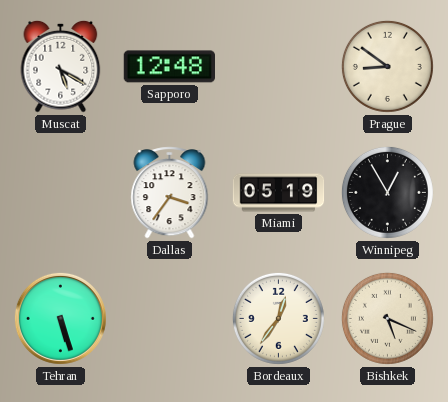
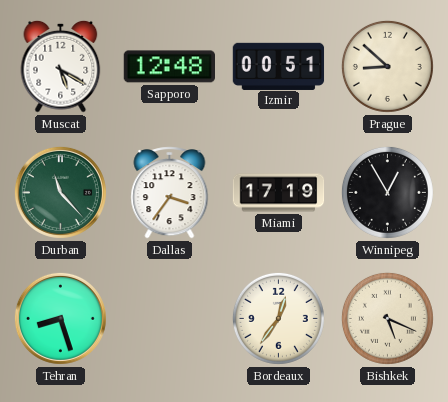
Izmir: none -> 00:51
Prague: 8:51 -> 8:52
Durban: none -> 11:23
Miami: 05:19 -> 17:19
Tehran: 5:27 -> 8:27
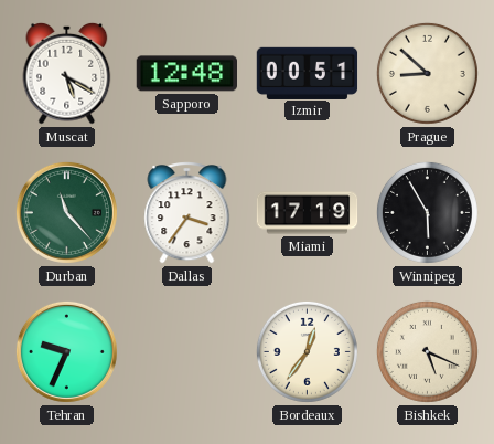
Winnipeg: 12:55 -> 5:55
Tehran: 8:27 -> 9:34
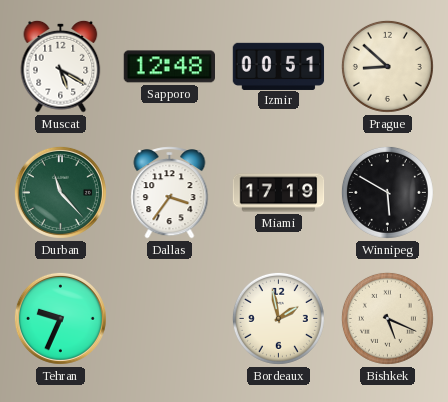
Winnipeg: 5:55 -> 5:50
Bordeaux: 12:36 -> 1:58
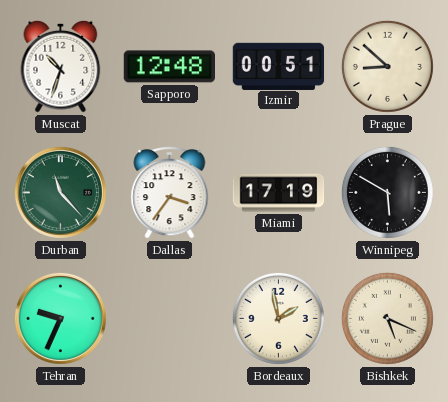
Muscat: 5:20 -> 10:33
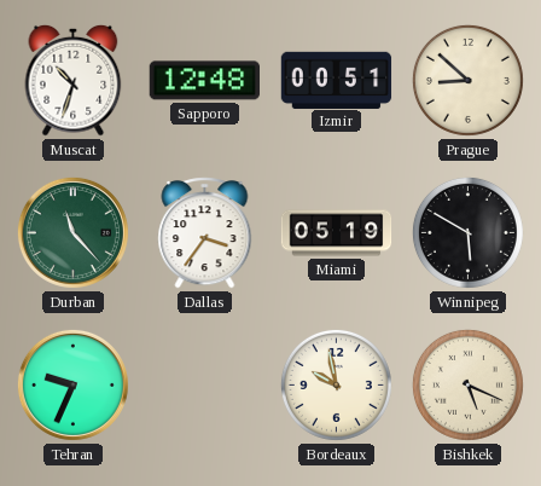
Miami: 17:19 -> 05:19
Bordeaux: 1:58 -> 9:58
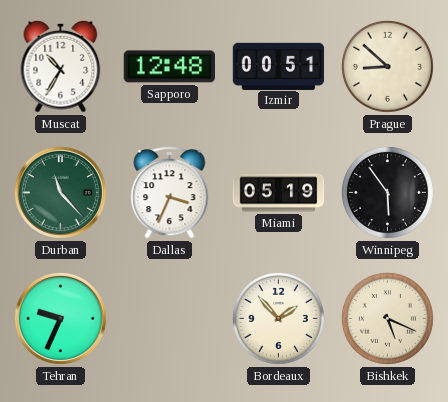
Muscat: 10:33 -> 10:35
Dallas: 3:36 -> 3:34
Winnipeg: 5:50 -> 5:54
Bordeaux: 9:58 -> 1:53
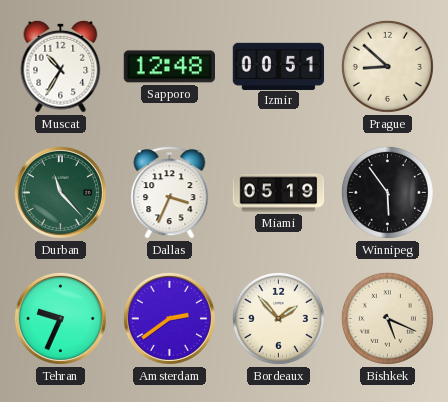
Amsterdam: none -> 2:39
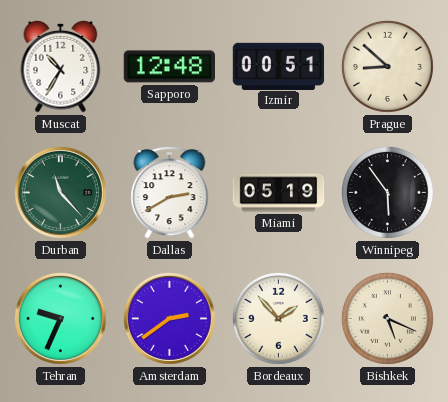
Dallas: 3:34 -> 2:40
